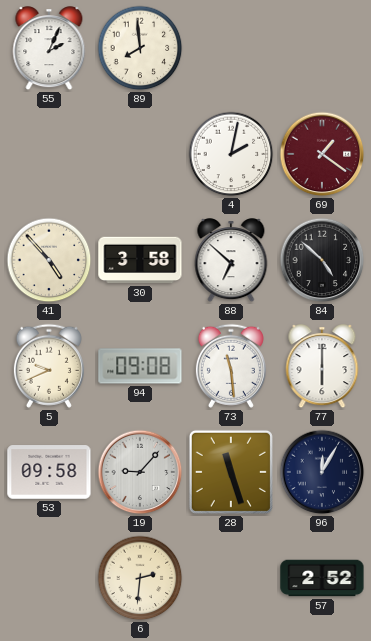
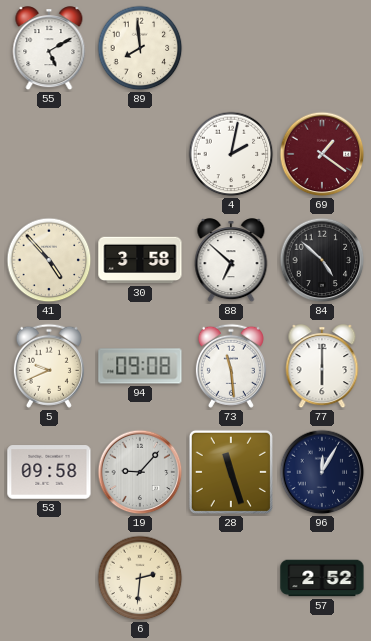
55: 2:04 -> 5:10
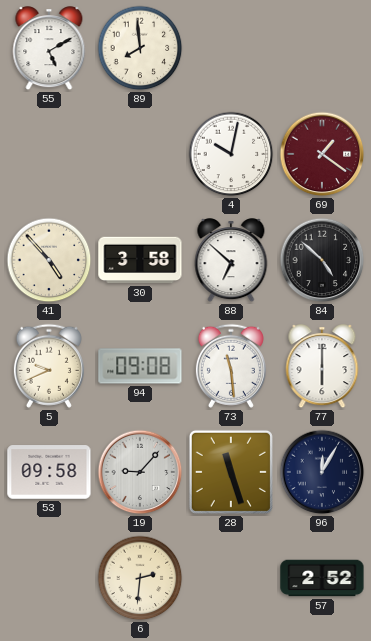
4: 2:02 -> 10:02
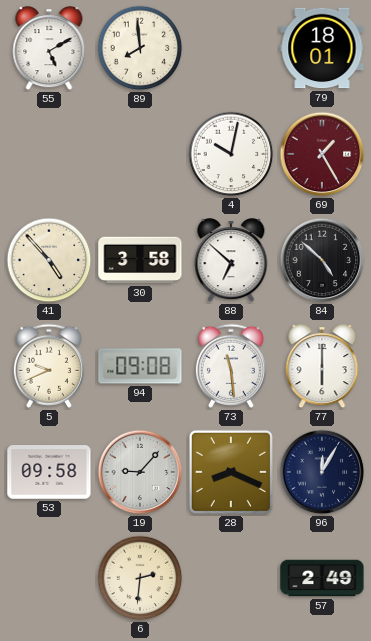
79: none -> 18:01
69: 1:21 -> 1:25
28: 11:27 -> 8:19
57: 2:52 -> 2:49
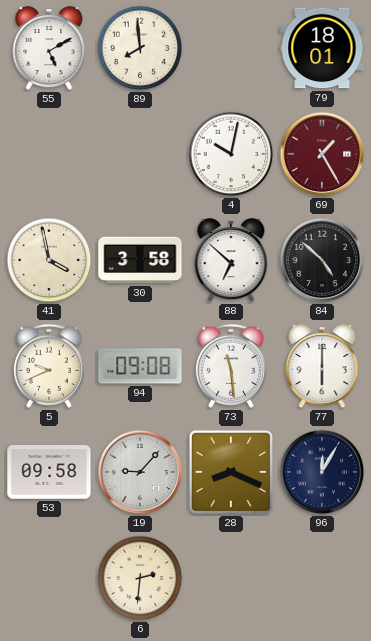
41: 4:53 -> 3:58
57: 2:49 -> none
